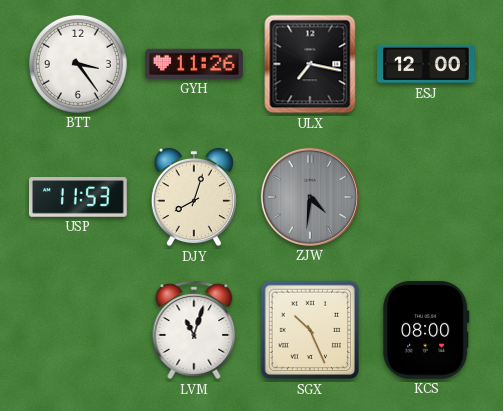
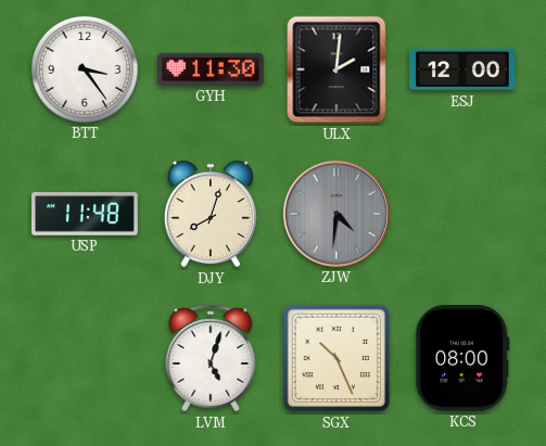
GYH: 11:26 -> 11:30
ULX: 7:17 -> 2:01
USP: 11:53 -> 11:48
LVM: 11:03 -> 5:03
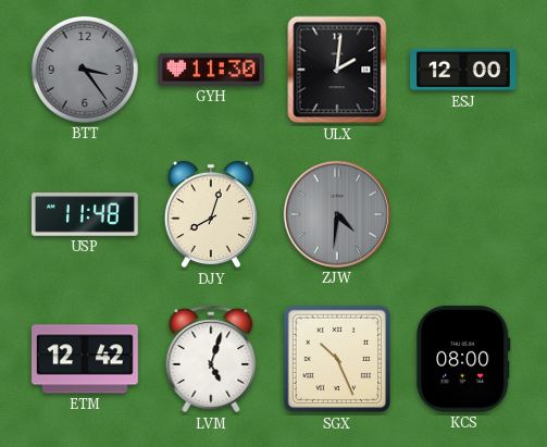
BTT dial: white -> grey
ETM: none -> 12:42
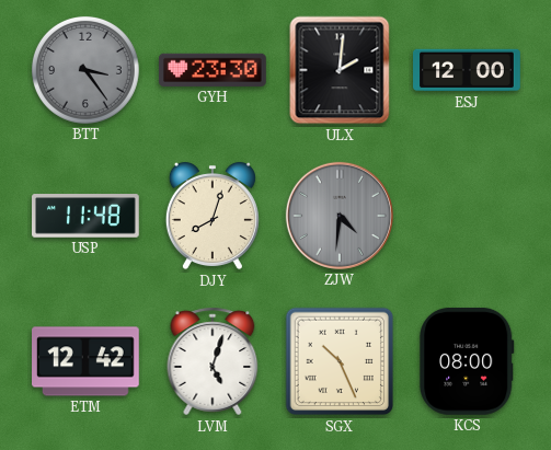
GYH: 11:30 -> 23:30
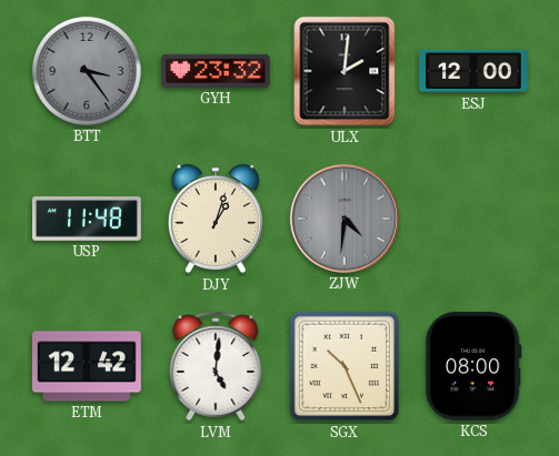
GYH: 23:30 -> 23:32
DJY: 8:03 -> 1:03
LVM: 5:03 -> 5:01
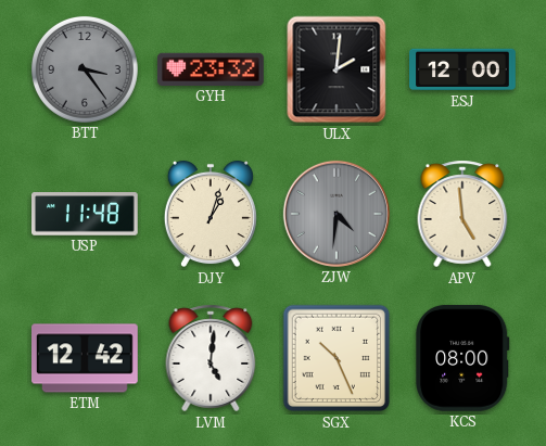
APV: none -> 4:59
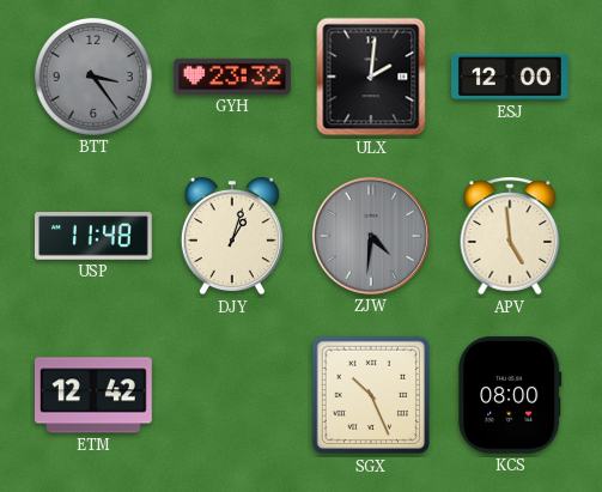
LVM: 5:01 -> none
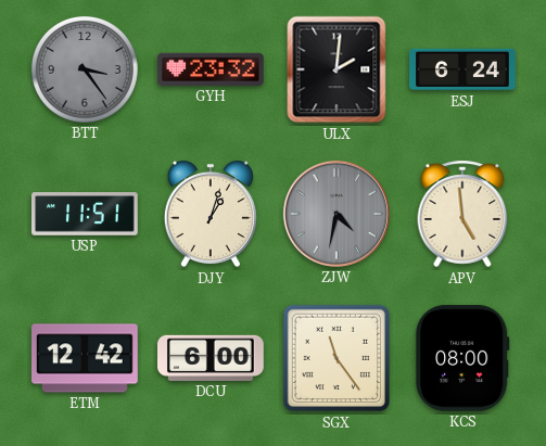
ESJ: 12:00 -> 6:24
USP: 11:48 -> 11:51
ZJW: 4:31 -> 4:32
DCU: none -> 6:00
SGX: 10:26 -> 11:24
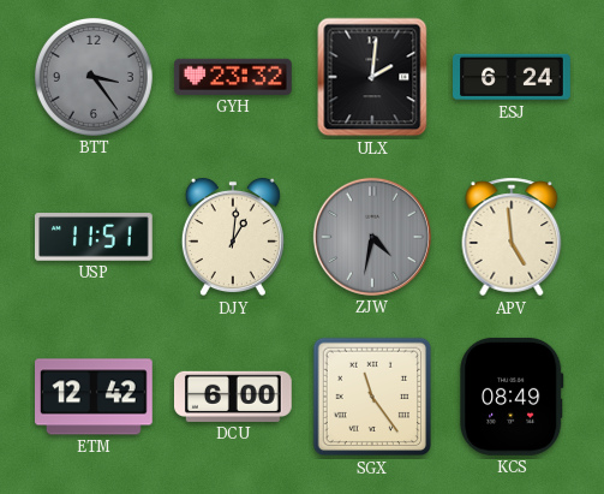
DJY: 1:03 -> 1:01
KCS: 08:00 -> 08:49
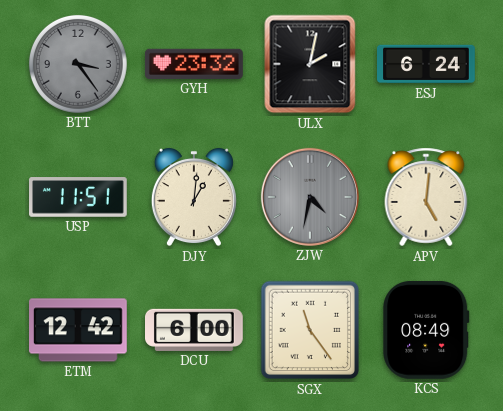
ULX: 2:01 -> 2:02
APV: 4:59 -> 5:01
